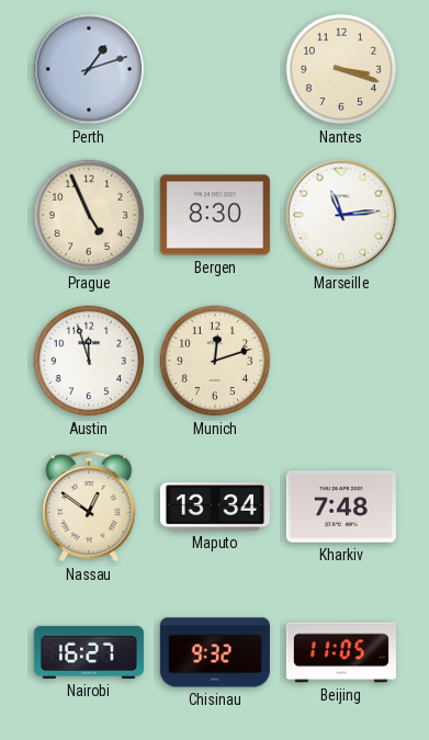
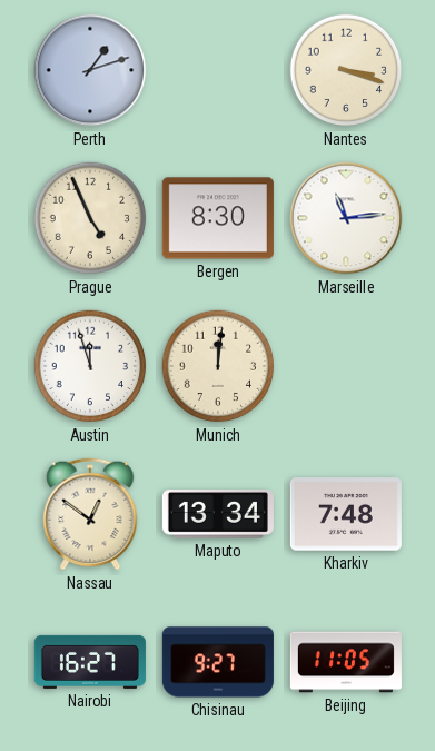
Munich: 12:12 -> 12:01
Chisinau: 9:32 -> 9:27
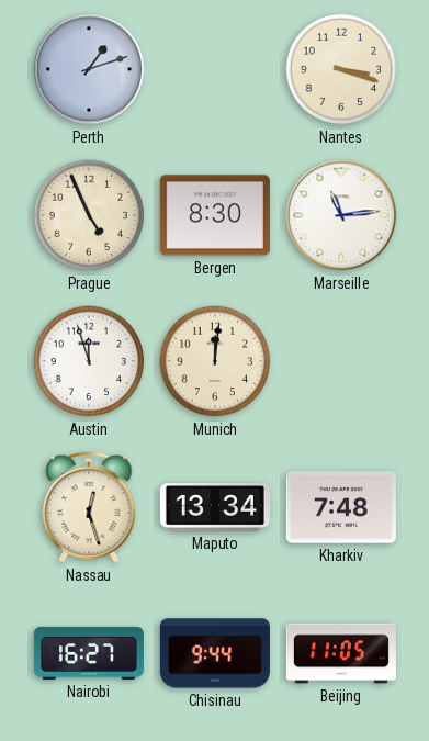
Nassau: 12:51 -> 12:27
Chisinau: 9:27 -> 9:44
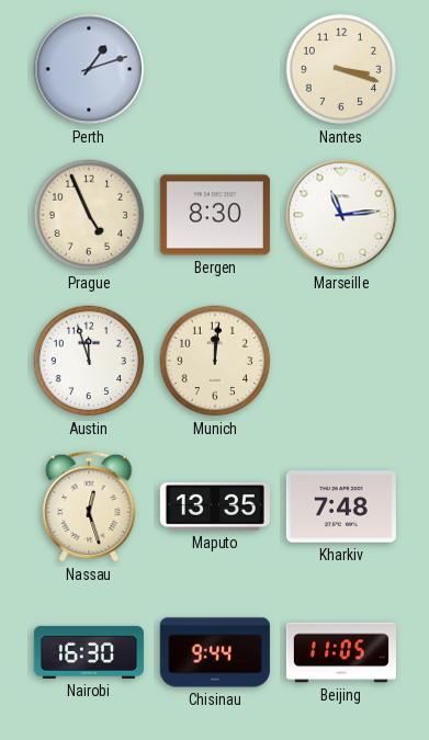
Maputo: 13:34 -> 13:35
Nairobi: 16:27 -> 16:30
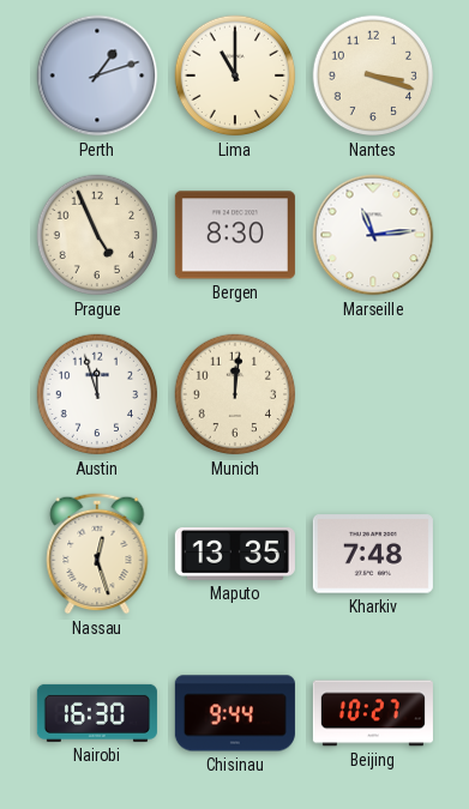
Lima: none -> 11:00
Beijing: 11:05 -> 10:27
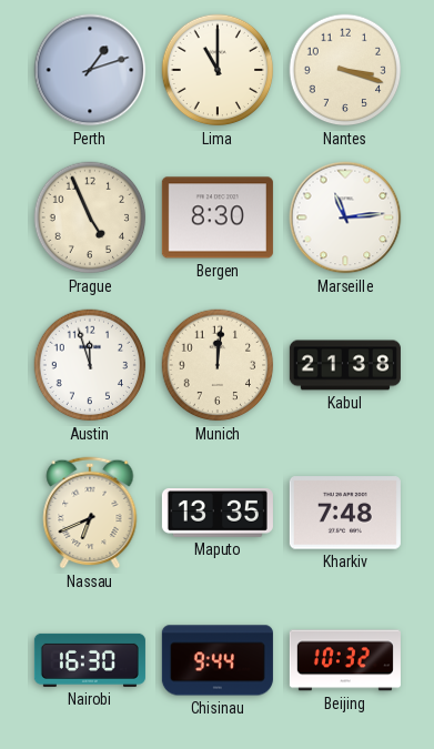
Kabul: none -> 21:38
Nassau: 12:27 -> 6:41
Beijing: 10:27 -> 10:32
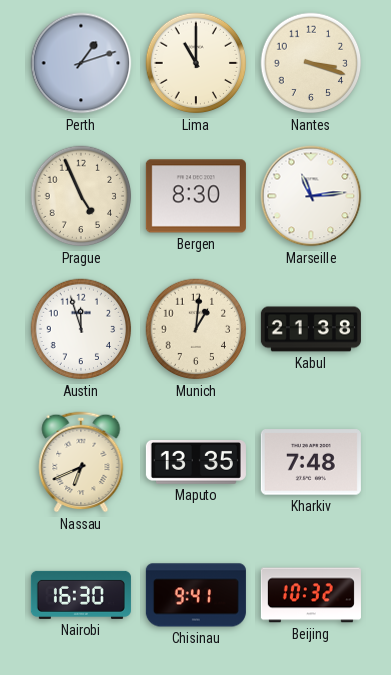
Munich: 12:01 -> 1:01
Chisinau: 9:44 -> 9:41
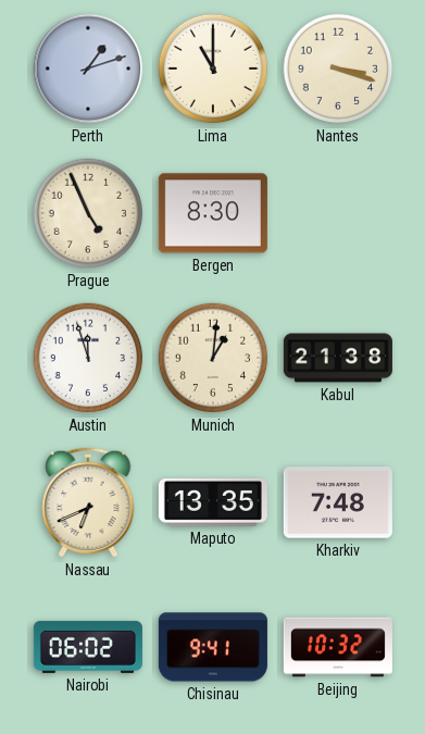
Marseille: 11:14 -> none
Nairobi: 16:30 -> 06:02
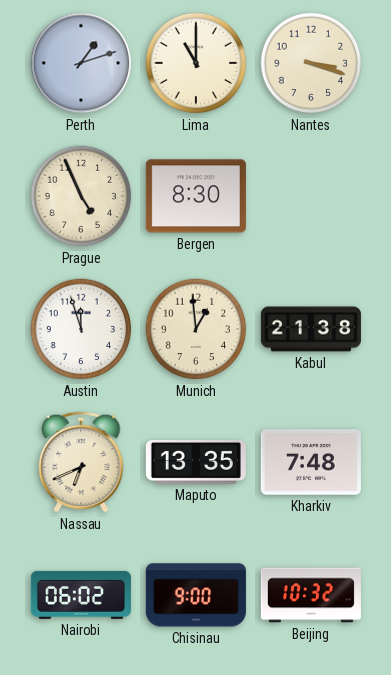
Munich: 1:01 -> 12:59
Chisinau: 9:41 -> 9:00
